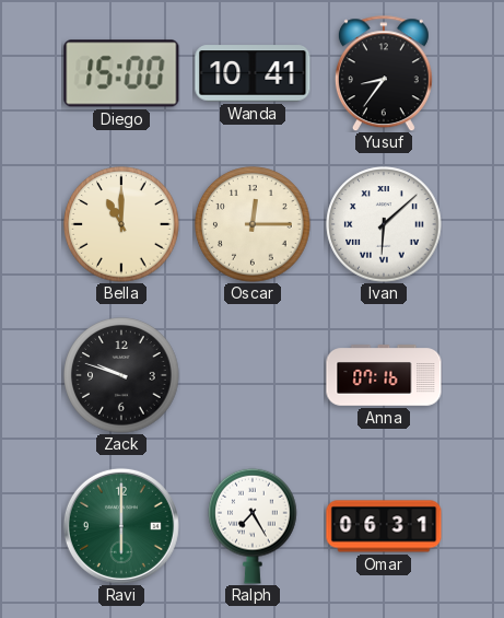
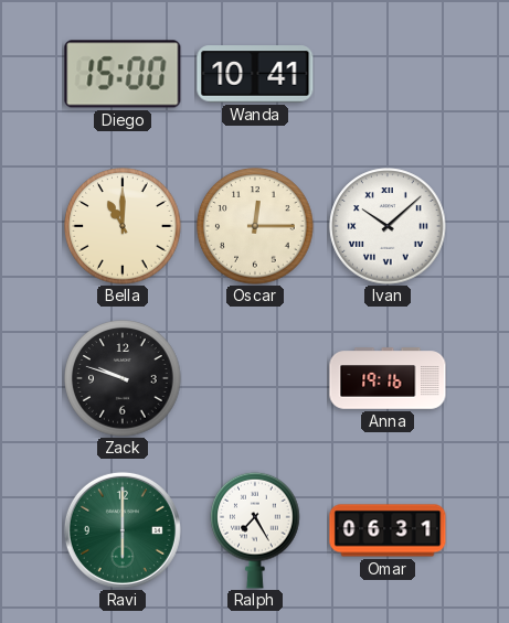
Yusuf: 8:36 -> none
Ivan: 6:08 -> 10:08
Anna: 07:16 -> 19:16
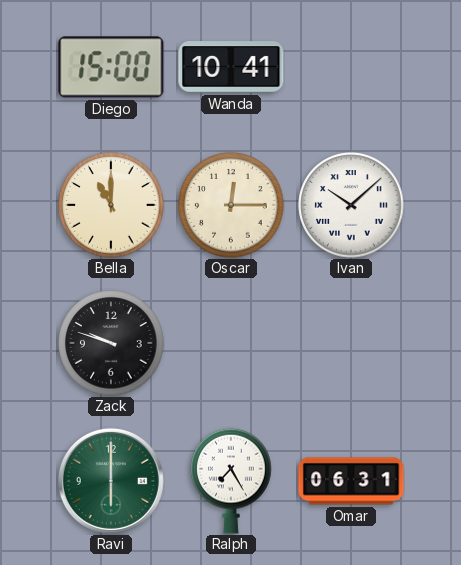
Anna: 19:16 -> none
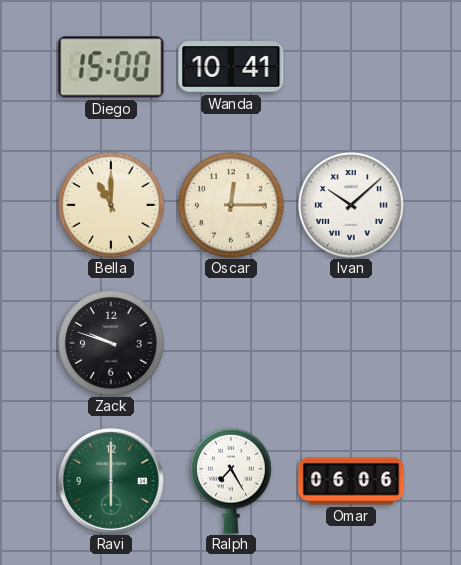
Omar: 06:31 -> 06:06
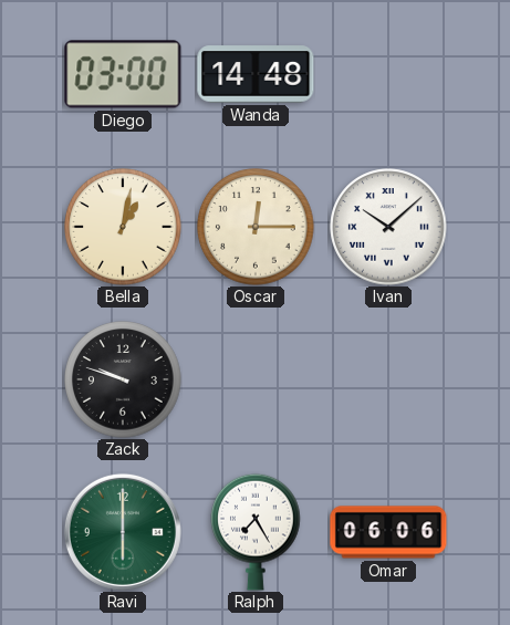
Diego: 15:00 -> 03:00
Wanda: 10:41 -> 14:48
Bella: 11:00 -> 1:02
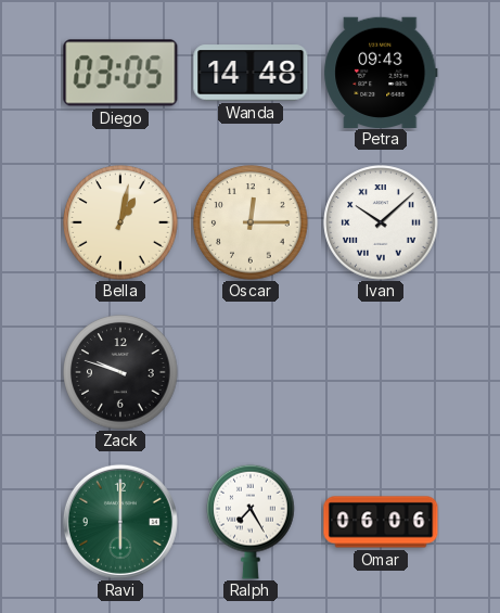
Diego: 03:00 -> 03:05
Petra: none -> 09:43
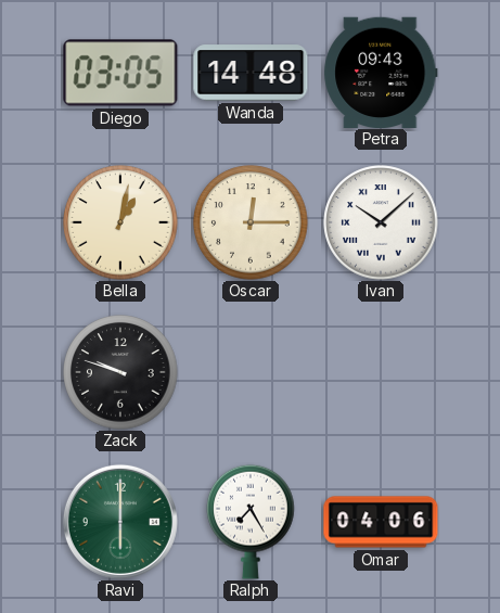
Omar: 06:06 -> 04:06
